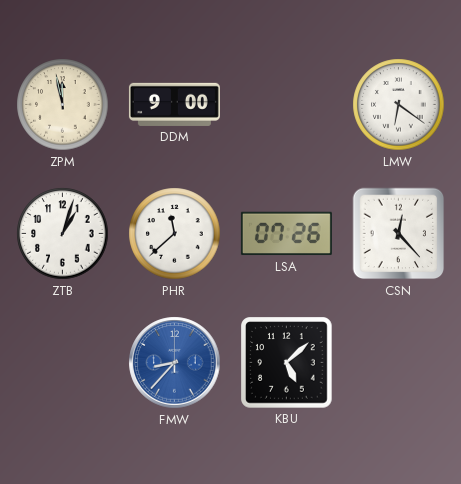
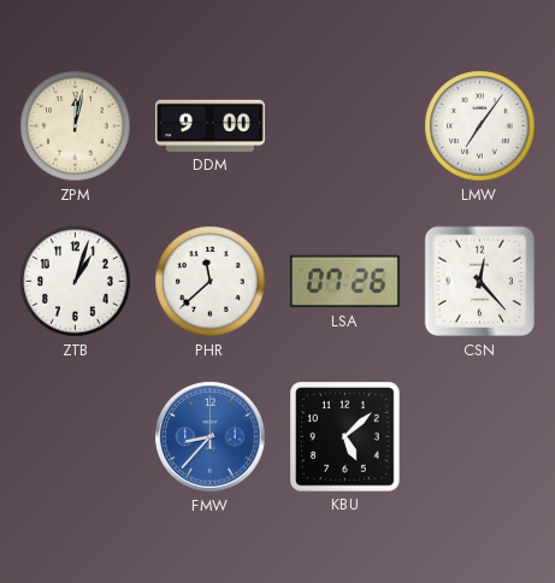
ZPM: 11:58 -> 12:02
LMW: 6:21 -> 7:06
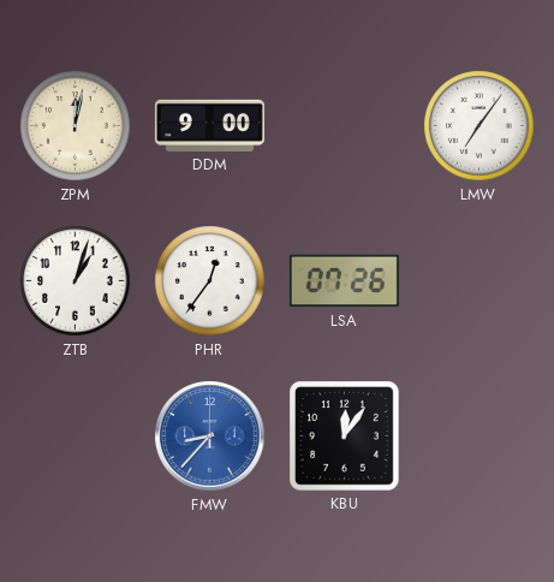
PHR: 11:38 -> 12:36
CSN: 12:23 -> none
KBU: 5:08 -> 12:06
